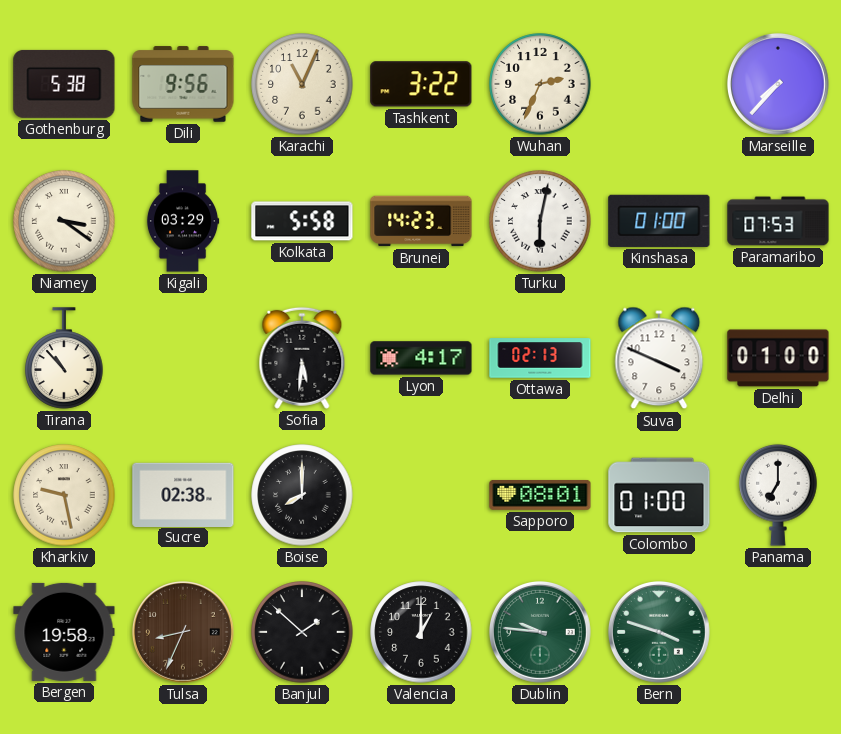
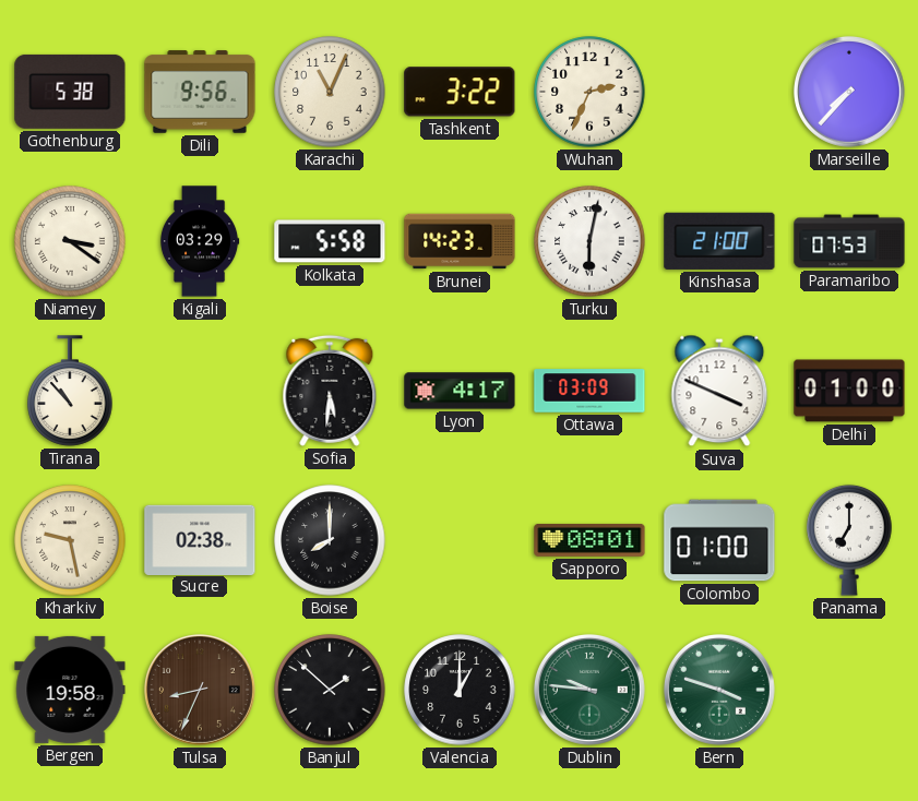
Kinshasa: 01:00 -> 21:00
Ottawa: 02:13 -> 03:09
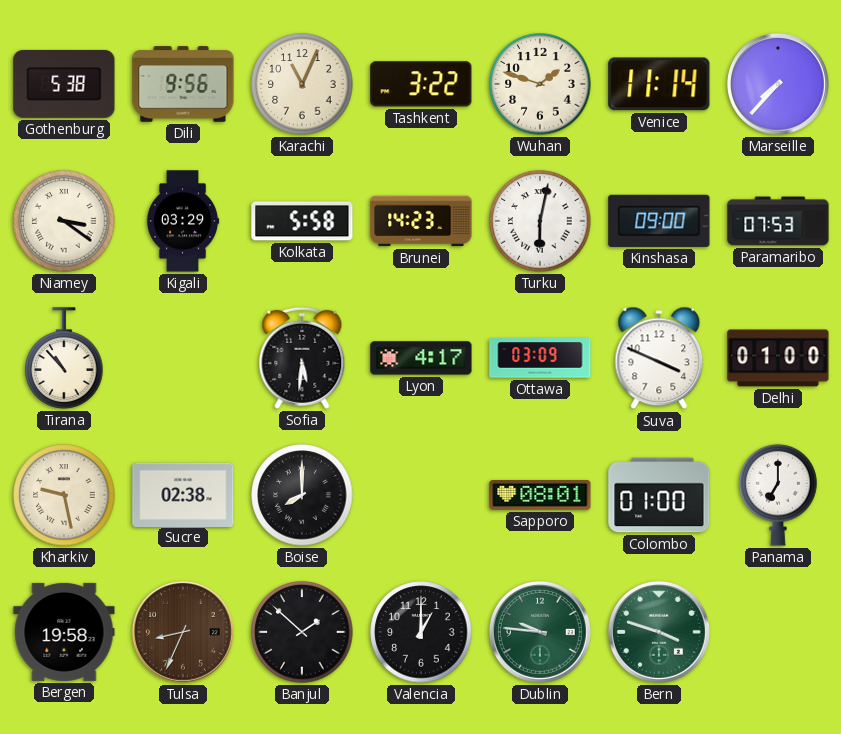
Wuhan: 2:34 -> 1:48
Venice: none -> 11:14
Kinshasa: 21:00 -> 09:00
